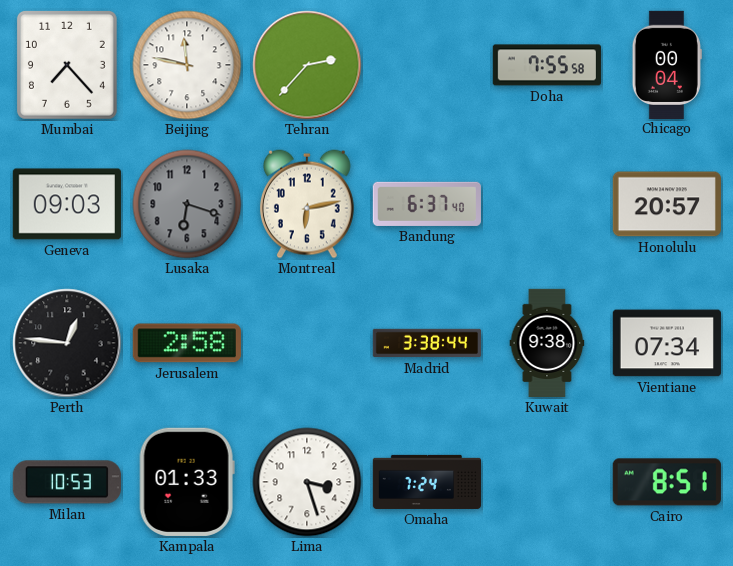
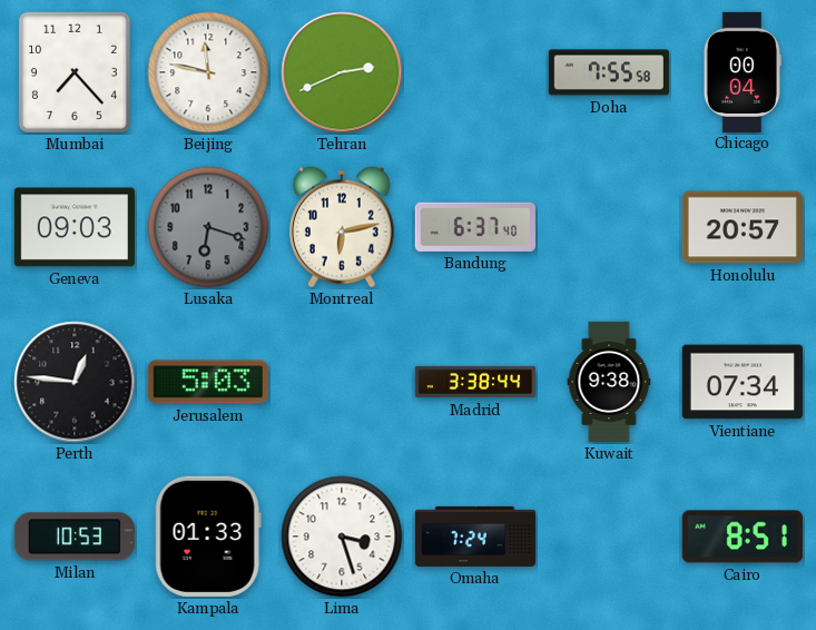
Tehran: 2:37 -> 2:41
Jerusalem: 2:58 -> 5:03
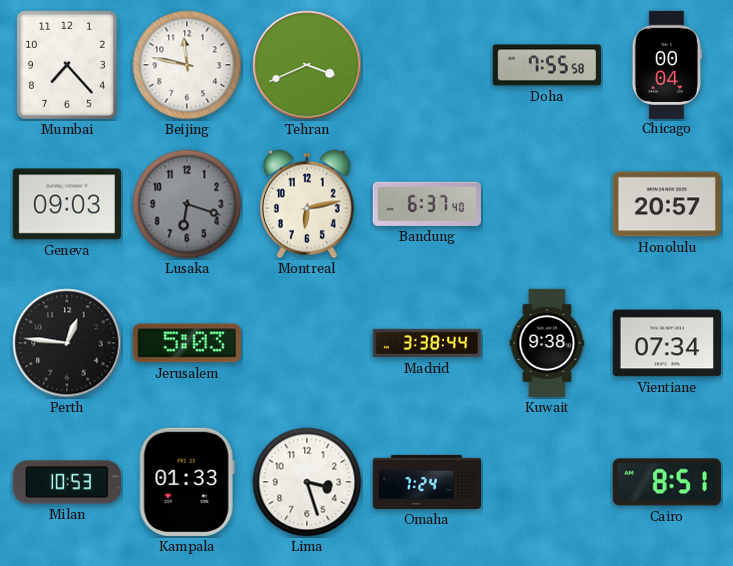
Tehran: 2:41 -> 3:41
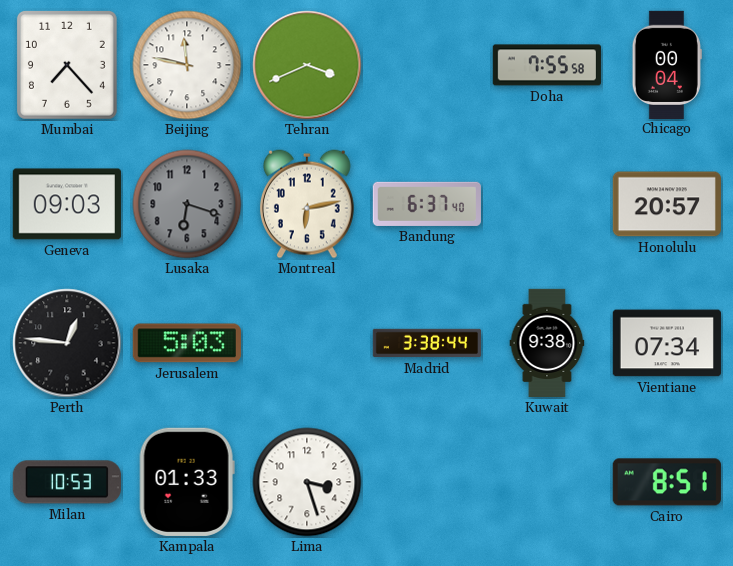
Omaha: 7:24 -> none
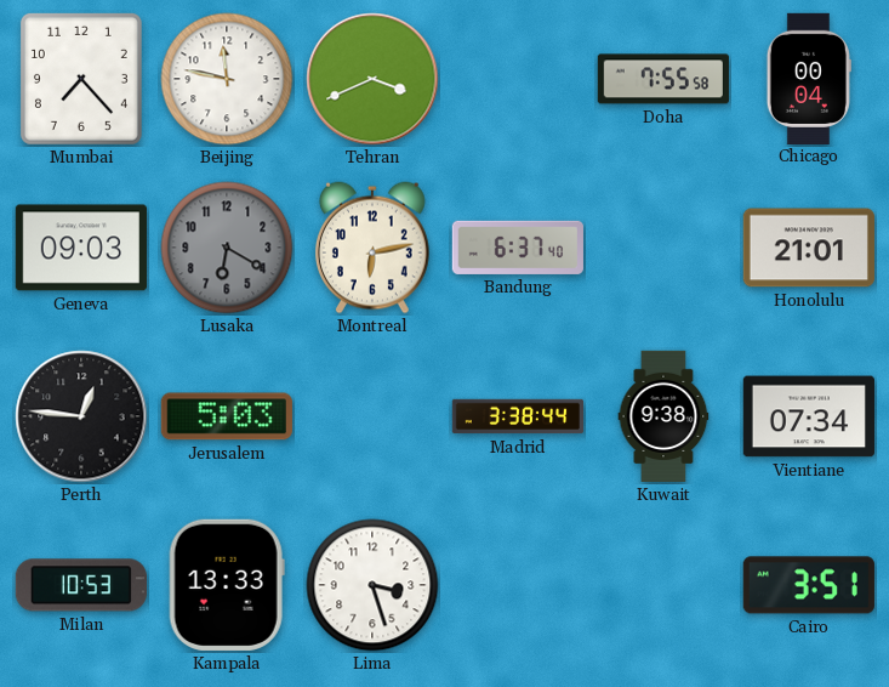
Lusaka: 6:18 -> 6:20
Honolulu: 20:57 -> 21:01
Kampala: 01:33 -> 13:33
Cairo: 8:51 -> 3:51
